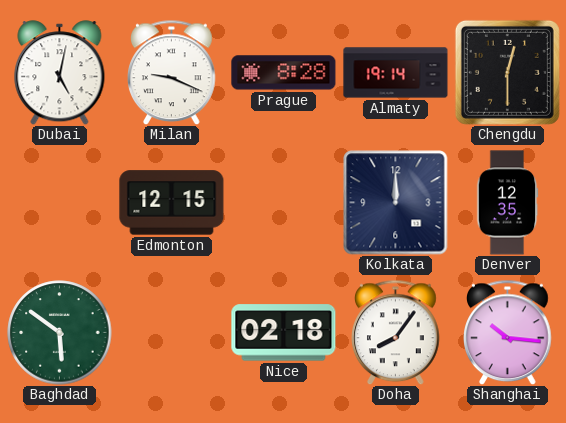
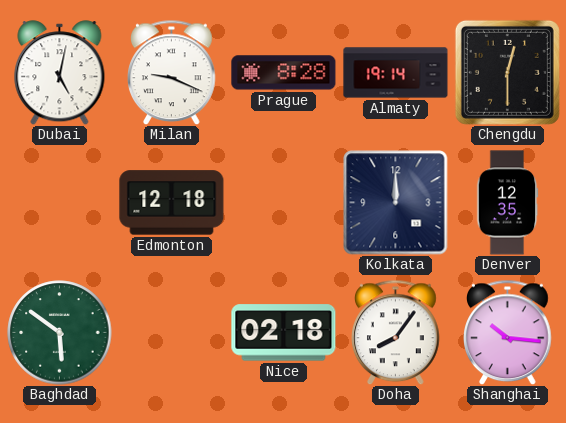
Edmonton: 12:15 -> 12:18
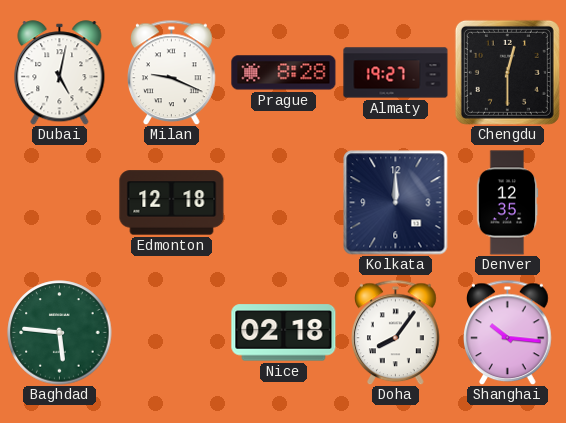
Almaty: 19:14 -> 19:27
Baghdad: 5:51 -> 5:46
